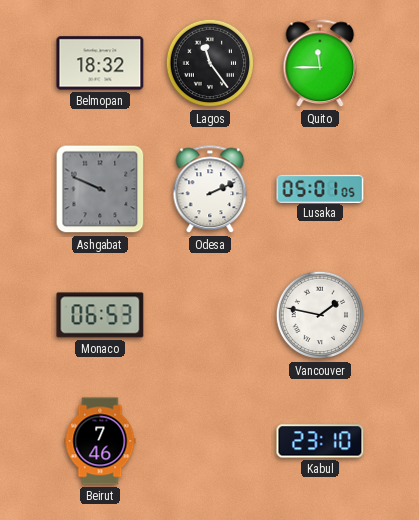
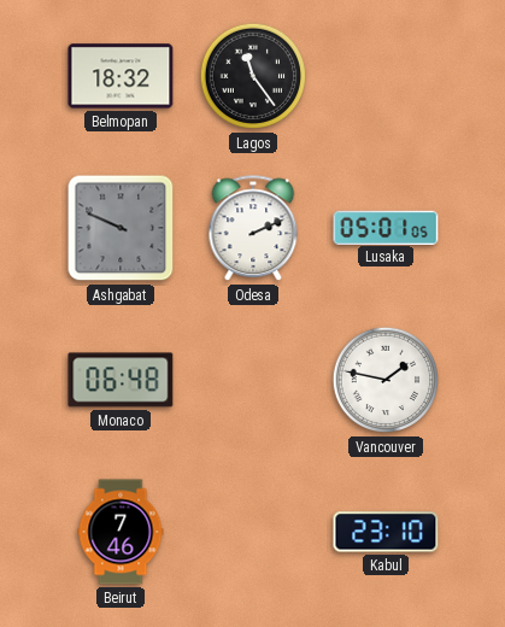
Quito: 11:45 -> none
Monaco: 06:53 -> 06:48
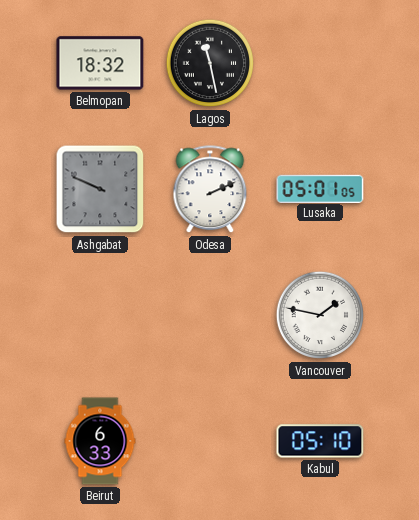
Lagos: 11:24 -> 11:28
Monaco: 06:48 -> none
Beirut: 7:46 -> 6:33
Kabul: 23:10 -> 05:10
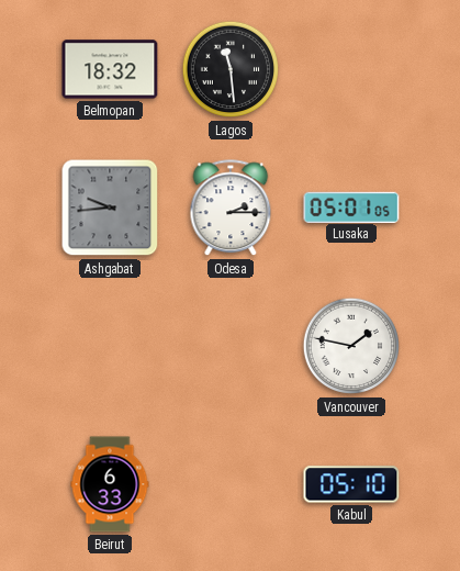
Lagos: 11:28 -> 11:29
Ashgabat: 9:49 -> 9:44
Odesa: 2:11 -> 2:15
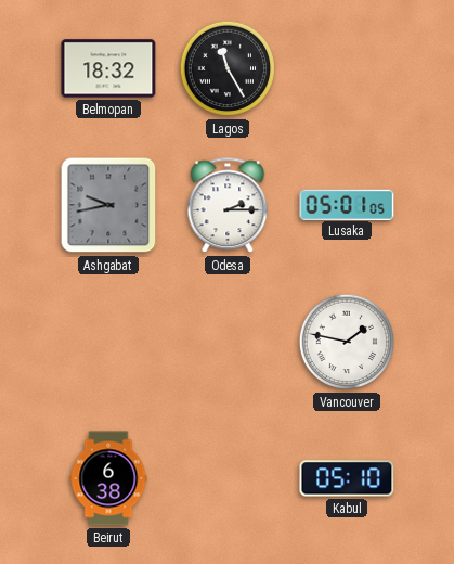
Lagos: 11:29 -> 11:25
Ashgabat: 9:44 -> 9:43
Beirut: 6:33 -> 6:38
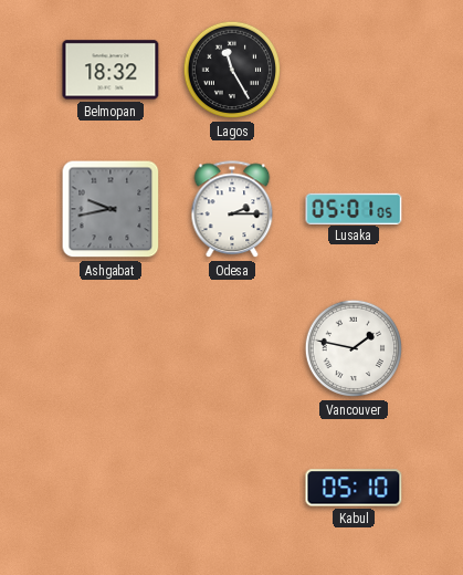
Beirut: 6:38 -> none
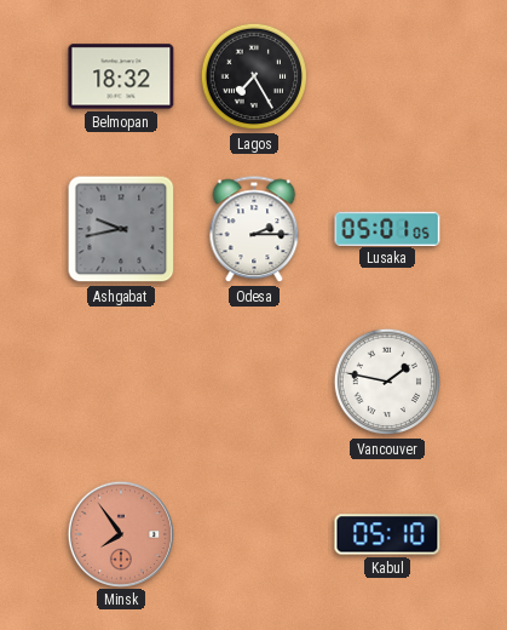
Lagos: 11:25 -> 7:25
Minsk: none -> 7:54
